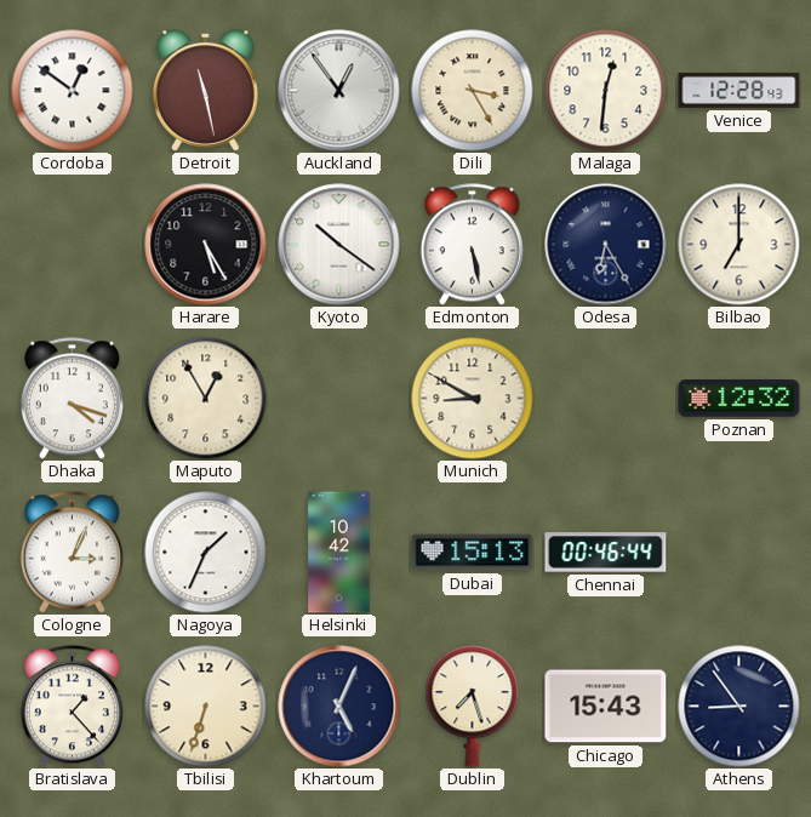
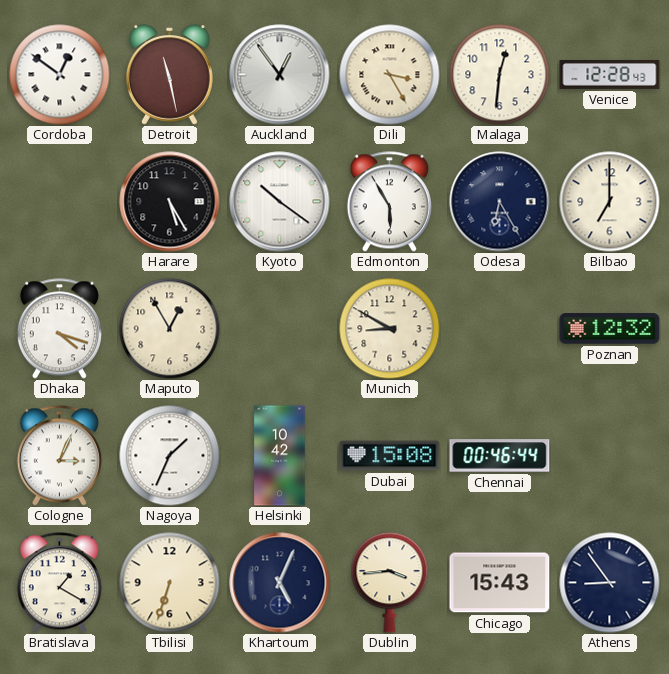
Edmonton: 5:28 -> 5:55
Dubai: 15:13 -> 15:08
Bratislava: 1:23 -> 1:20
Dublin: 7:27 -> 3:44
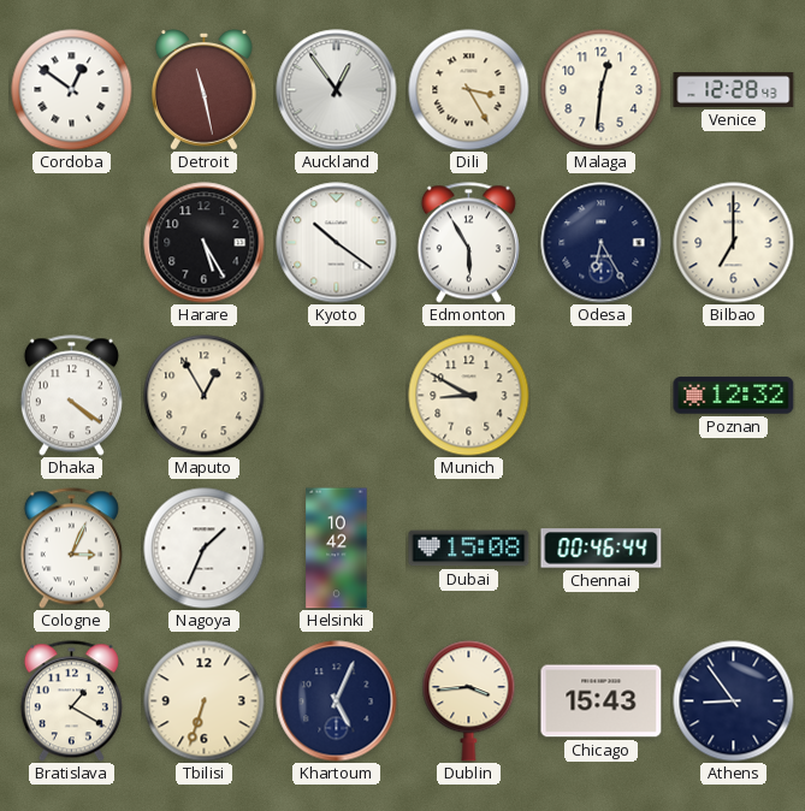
Dhaka: 4:18 -> 4:21
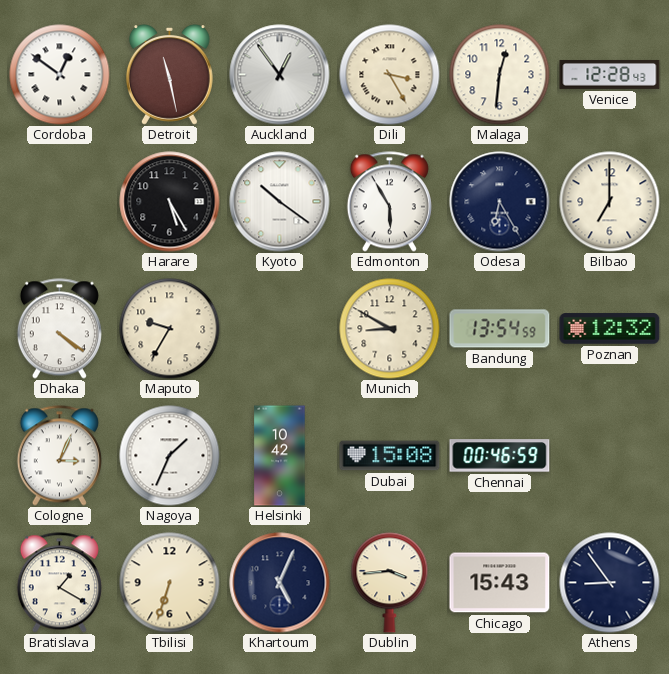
Maputo: 12:55 -> 9:35
Bandung: none -> 13:54
Chennai: 00:46:44 -> 00:46:59
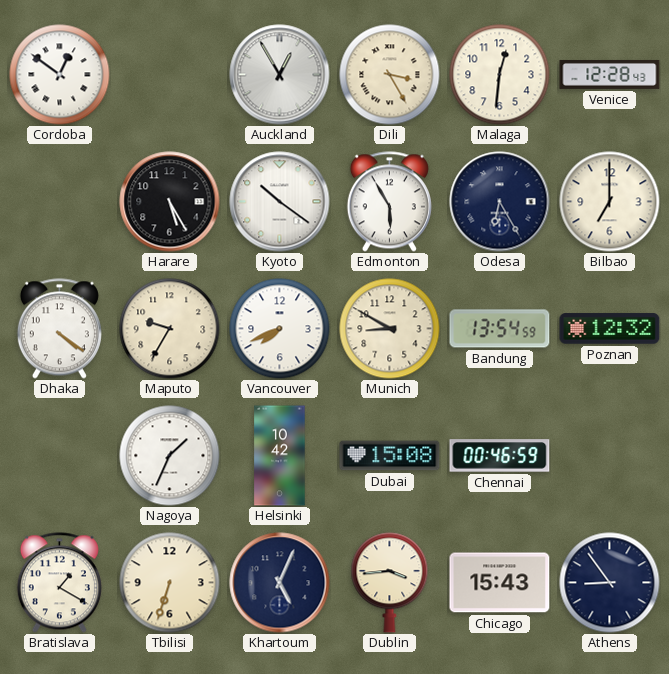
Detroit: 11:28 -> none
Auckland: 12:54 -> 12:55
Vancouver: none -> 7:41
Cologne: 3:04 -> none
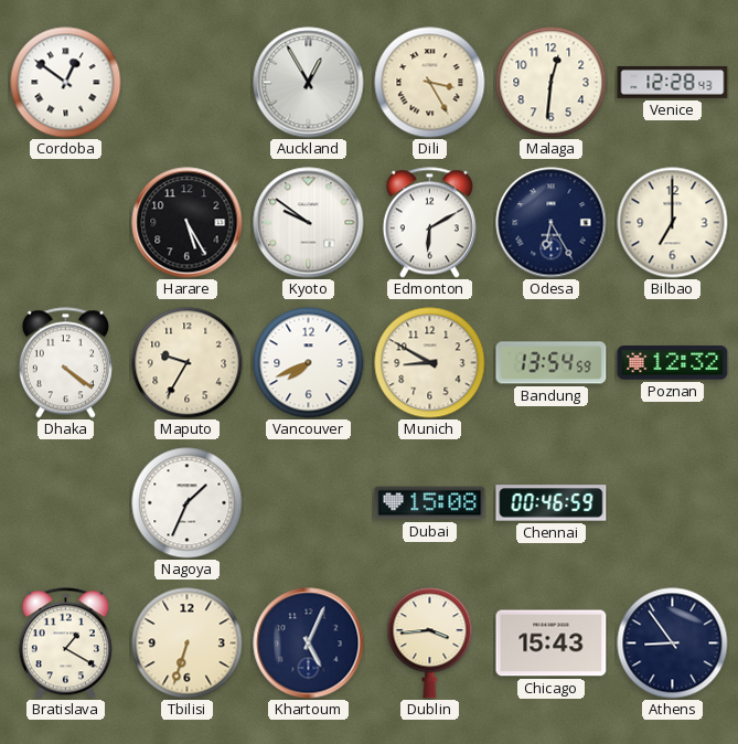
Kyoto: 10:21 -> 9:51
Edmonton: 5:55 -> 6:10
Helsinki: 10:42 -> none
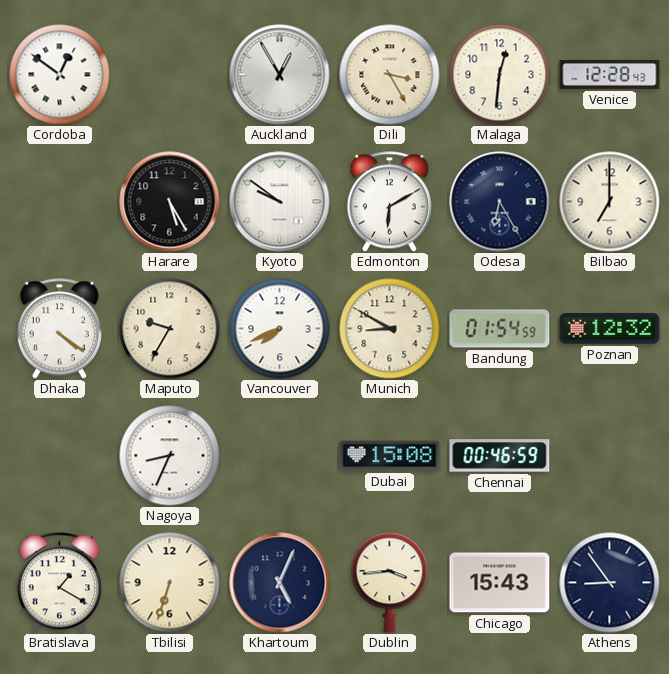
Bandung: 13:54 -> 01:54
Nagoya: 1:34 -> 8:34
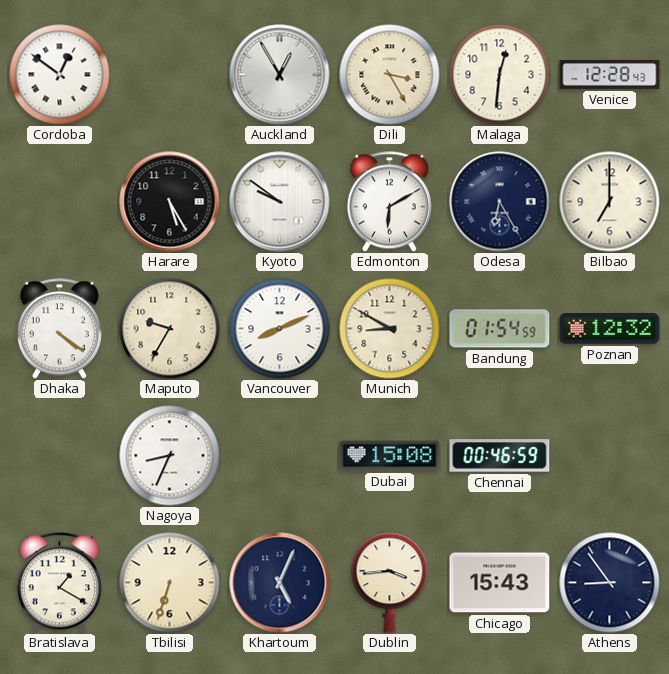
Vancouver: 7:41 -> 8:11
